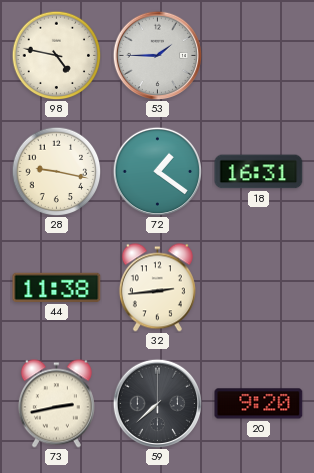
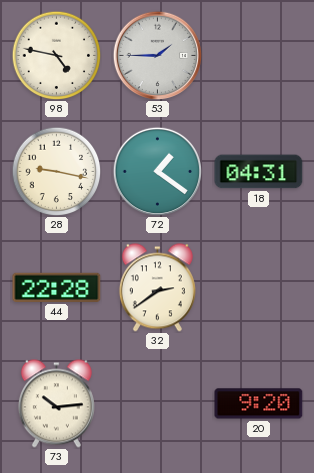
18: 16:31 -> 04:31
44: 11:38 -> 22:28
32: 2:44 -> 2:39
73: 2:43 -> 10:14
59: 7:38 -> none
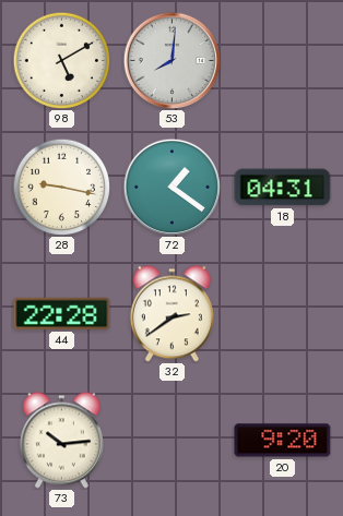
98: 4:47 -> 5:10
53: 1:45 -> 8:01
